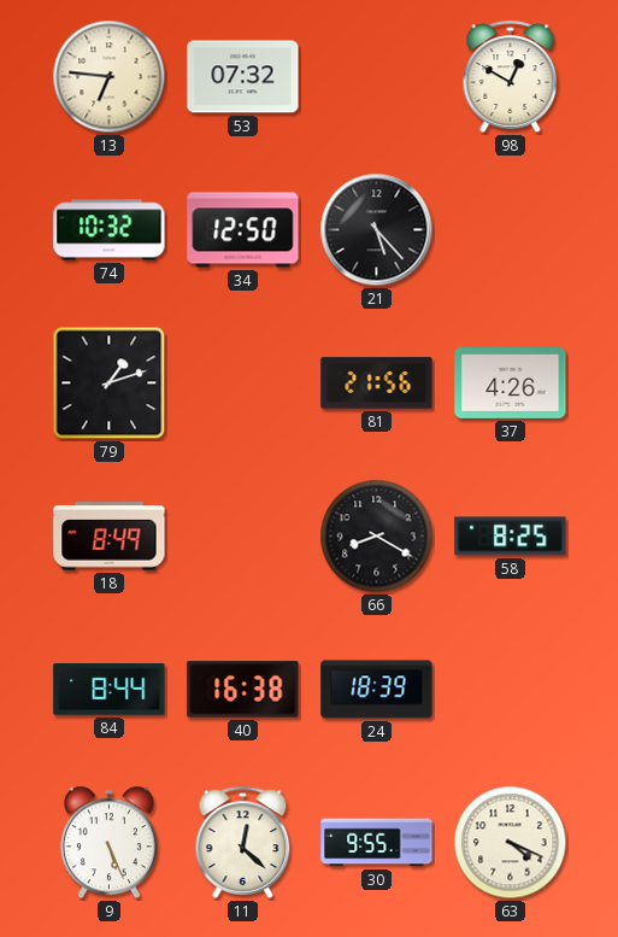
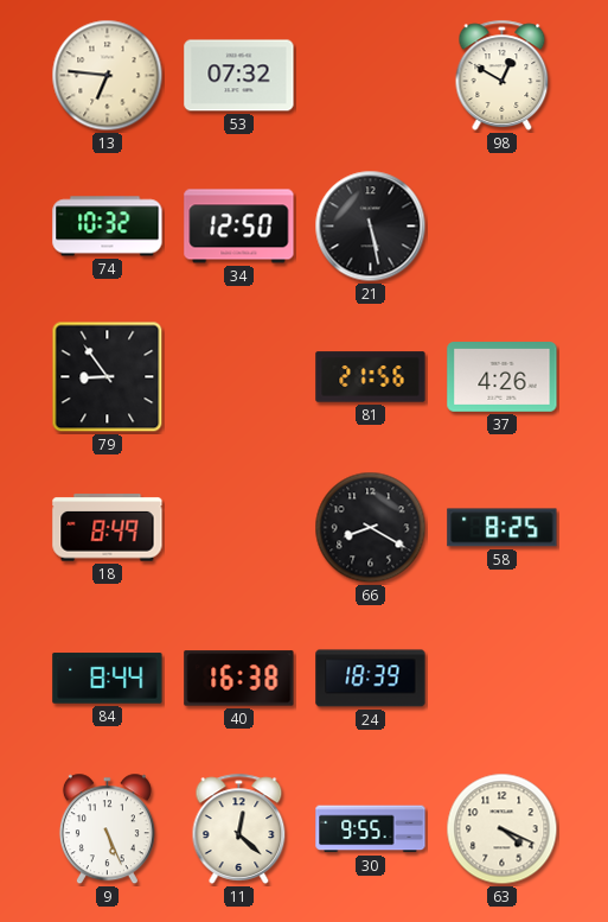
21: 5:23 -> 5:28
79: 1:12 -> 8:54
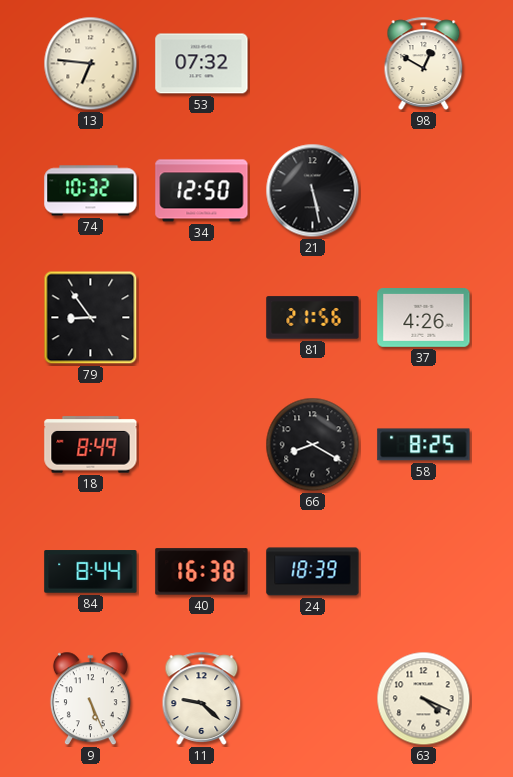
11: 12:22 -> 9:22
30: 9:55 -> none
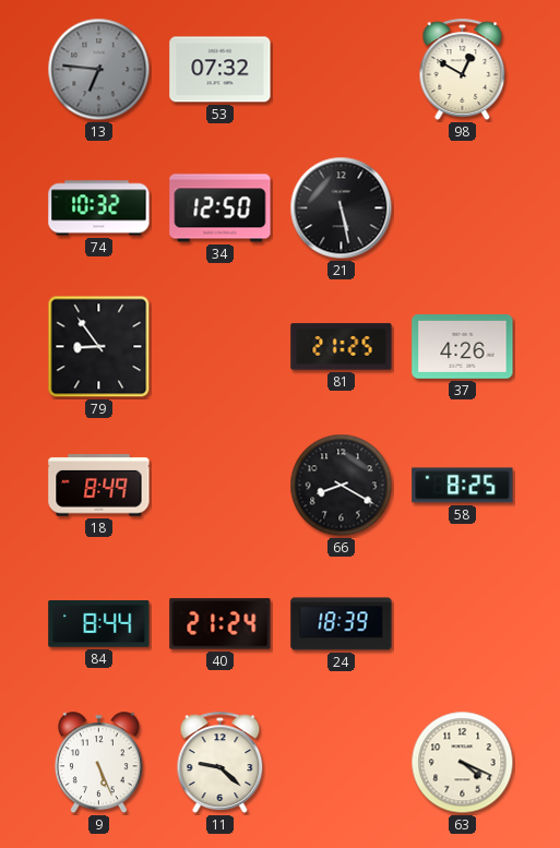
13 dial: cream -> grey
81: 21:56 -> 21:25
40: 16:38 -> 21:24
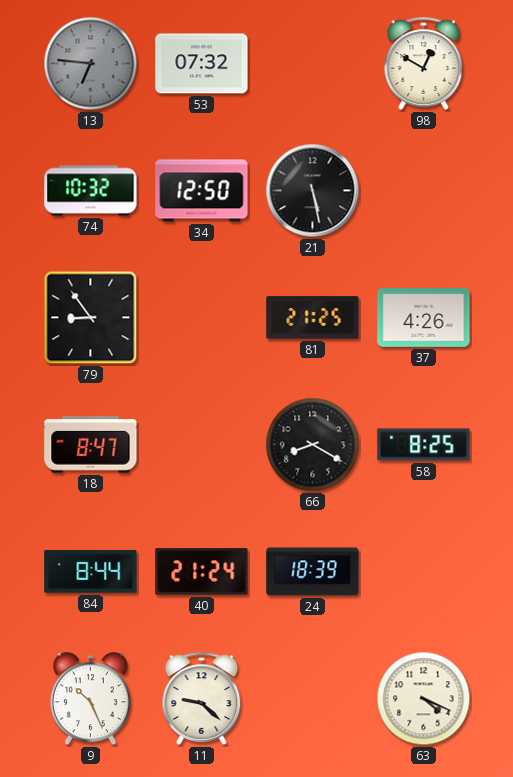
18: 8:49 -> 8:47
9: 5:26 -> 10:26
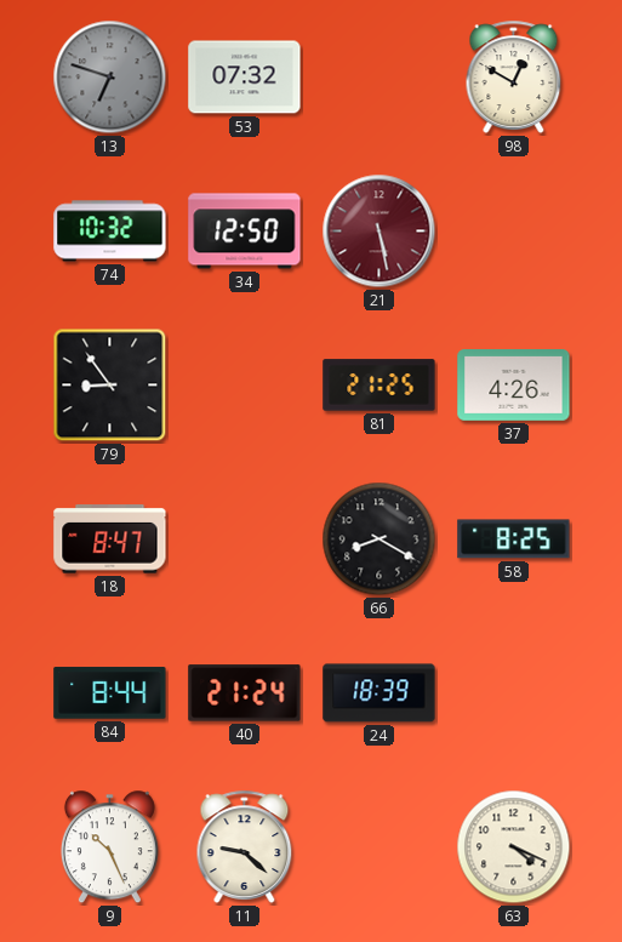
13: 6:46 -> 6:48
21 dial: black -> burgundy
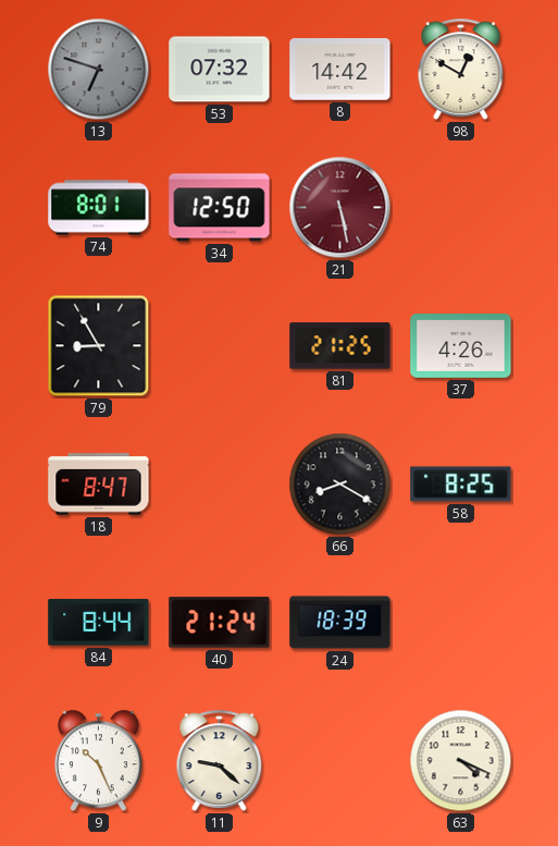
8: none -> 14:42
74: 10:32 -> 8:01
79: 8:54 -> 8:55
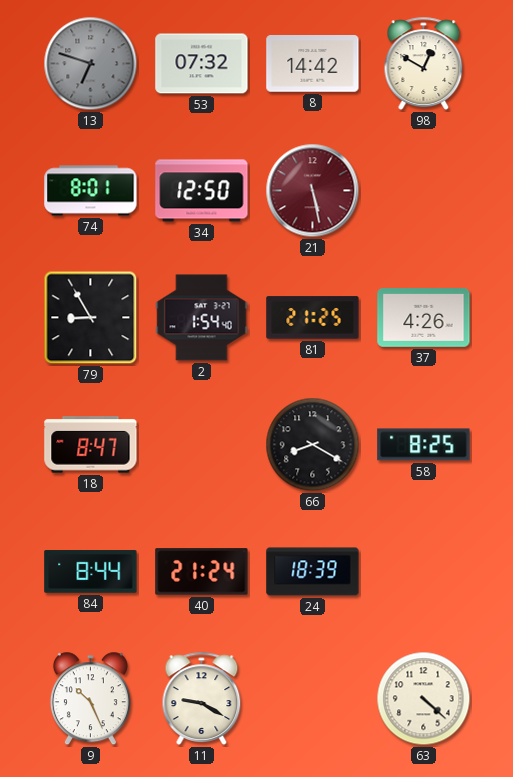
2: none -> 1:54
11: 9:22 -> 9:20
63: 4:19 -> 4:22
